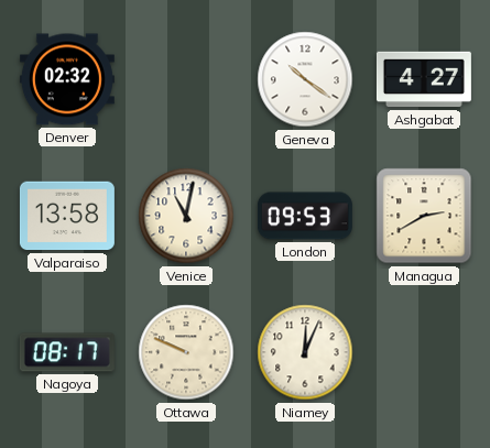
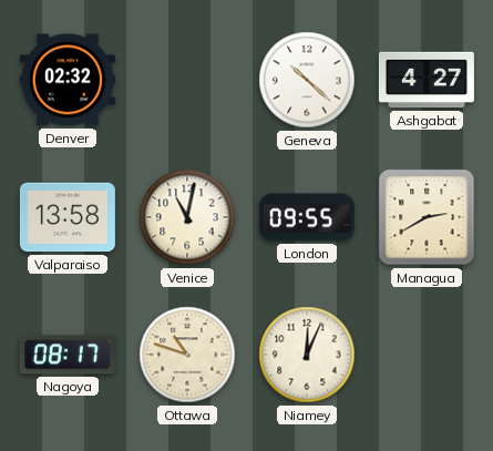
Geneva: 10:21 -> 10:22
London: 09:53 -> 09:55
Ottawa: 9:49 -> 10:48
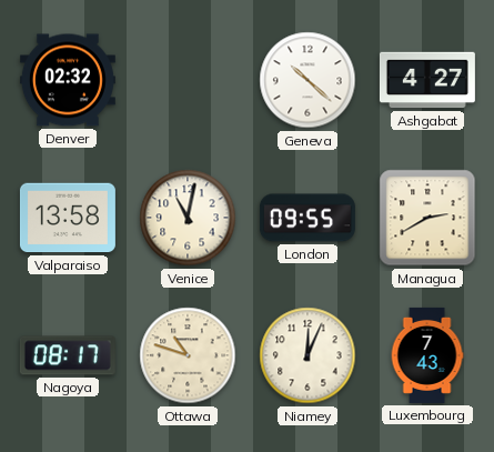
Luxembourg: none -> 7:43
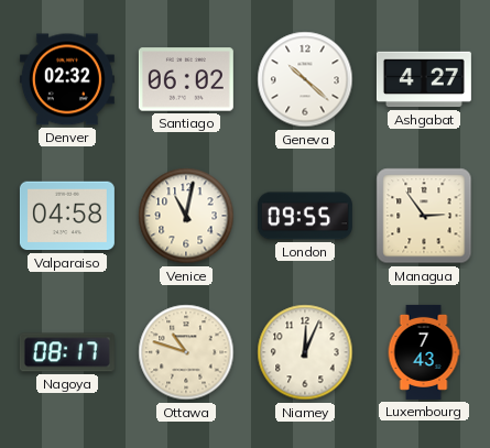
Santiago: none -> 06:02
Valparaiso: 13:58 -> 04:58
Managua: 2:40 -> 2:54
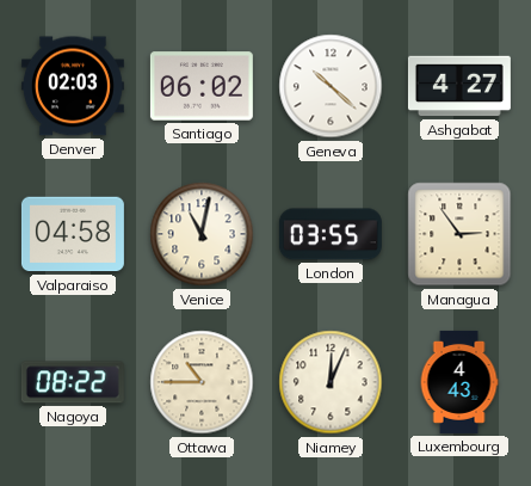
Denver: 02:32 -> 02:03
London: 09:55 -> 03:55
Nagoya: 08:17 -> 08:22
Ottawa: 10:48 -> 10:45
Luxembourg: 7:43 -> 4:43
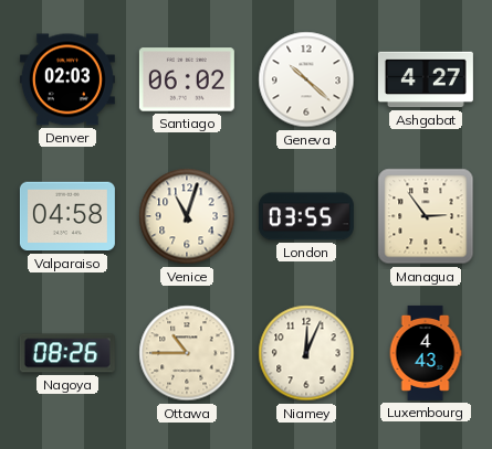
Venice: 11:02 -> 11:03
Nagoya: 08:22 -> 08:26
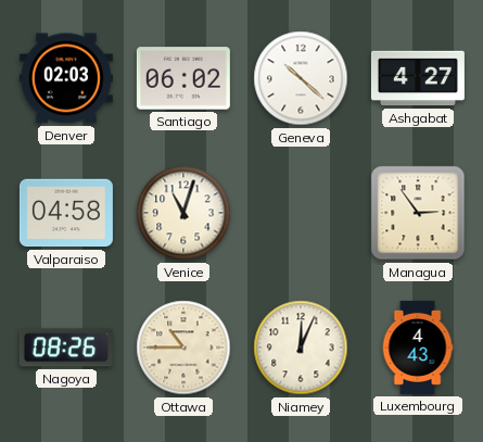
London: 03:55 -> none
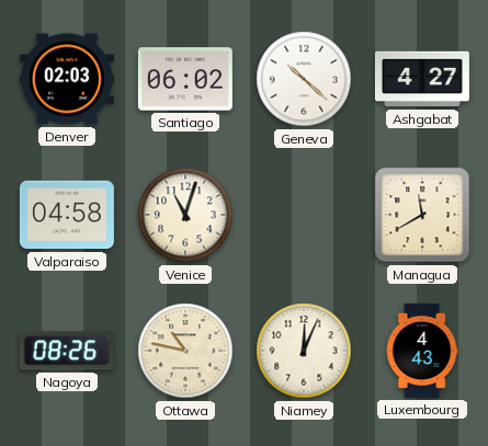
Managua: 2:54 -> 11:40
Ottawa: 10:45 -> 10:47
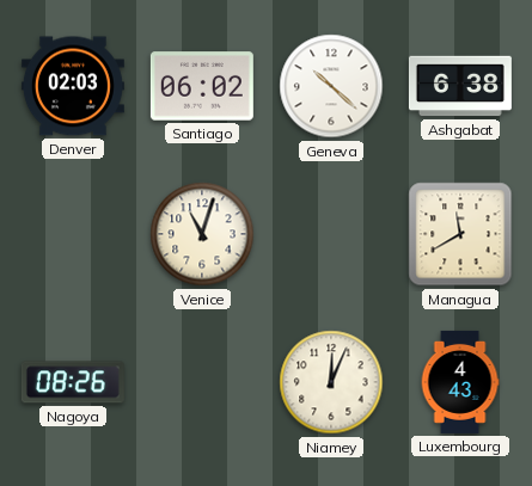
Ashgabat: 4:27 -> 6:38
Valparaiso: 04:58 -> none
Ottawa: 10:47 -> none
